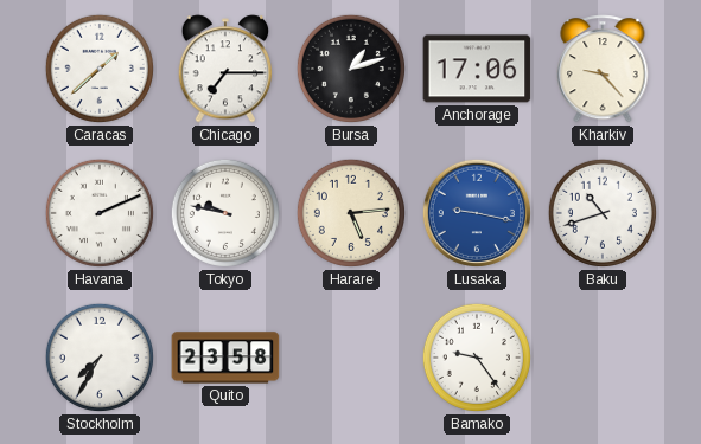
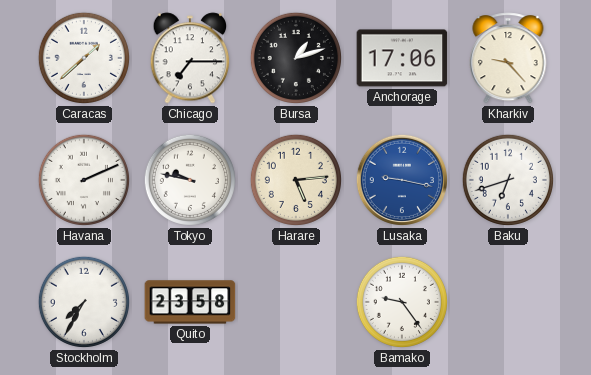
Baku: 10:42 -> 6:42
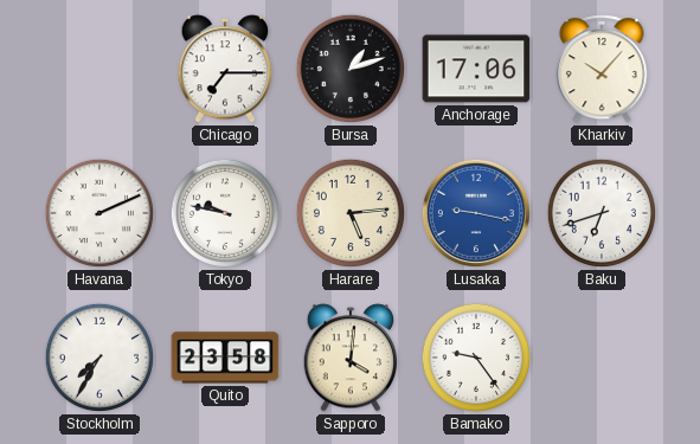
Caracas: 1:38 -> none
Kharkiv: 9:23 -> 10:07
Sapporo: none -> 4:01
